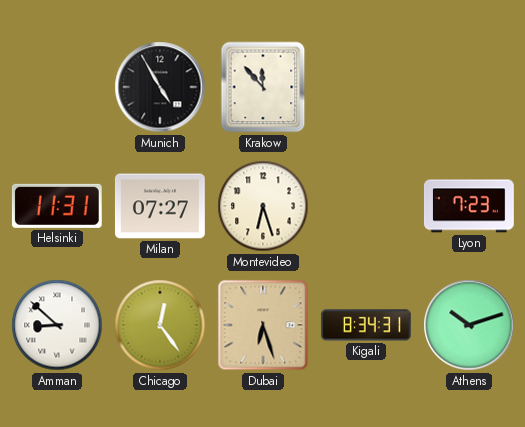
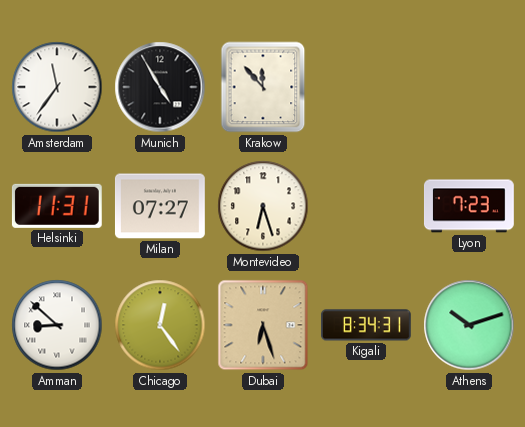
Amsterdam: none -> 11:36
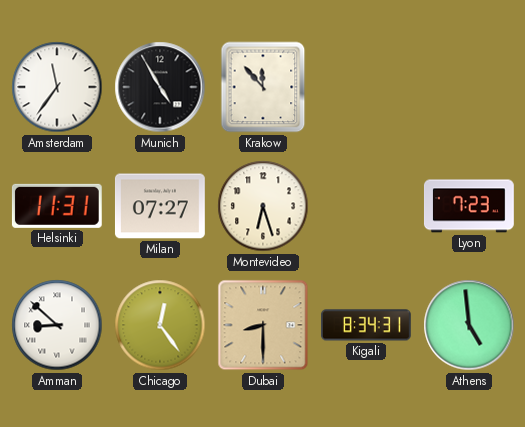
Dubai: 6:27 -> 8:30
Athens: 10:12 -> 4:59
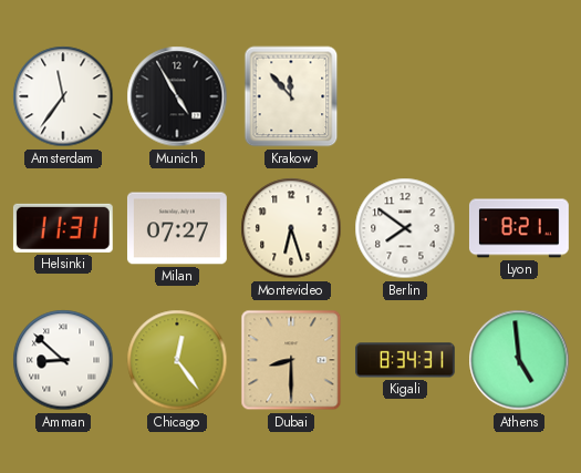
Berlin: none -> 7:51
Lyon: 7:23 -> 8:21
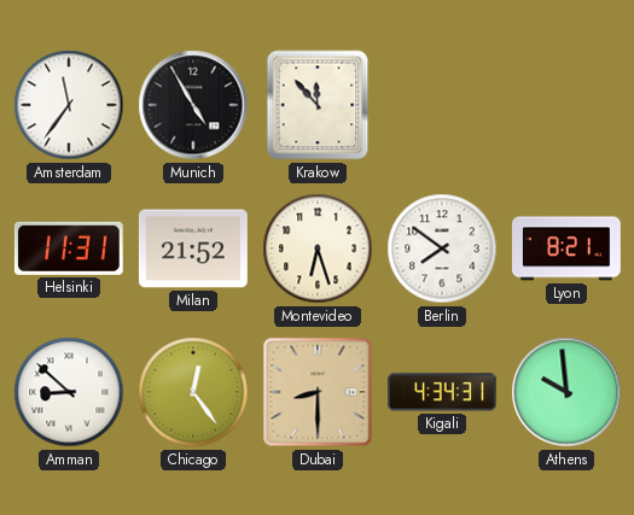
Milan: 07:27 -> 21:52
Kigali: 8:34 -> 4:34
Athens: 4:59 -> 9:59
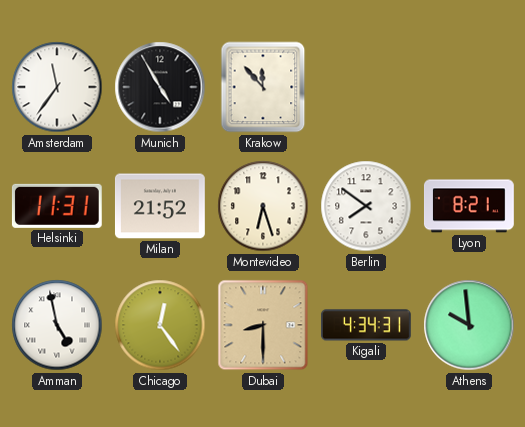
Amman: 8:52 -> 4:58
